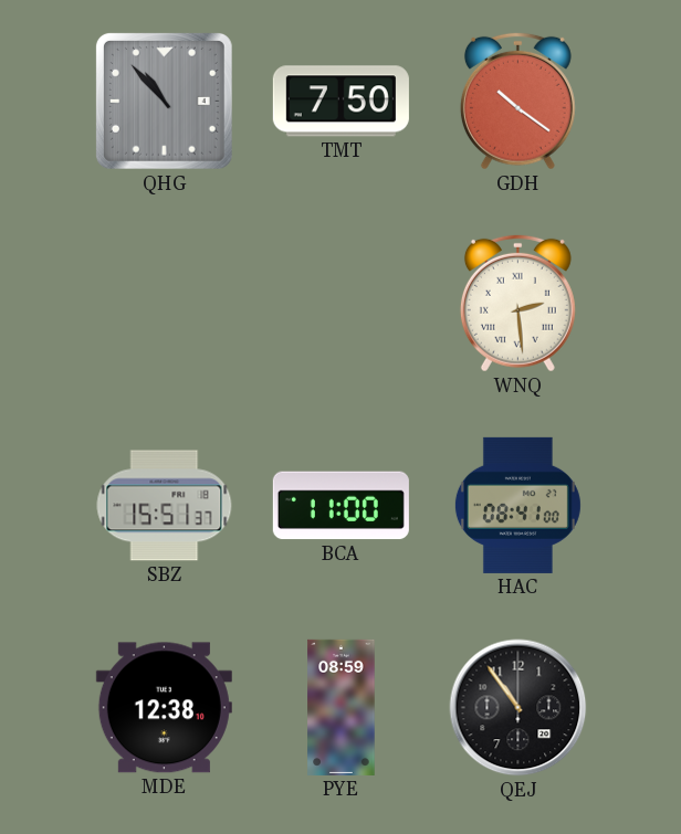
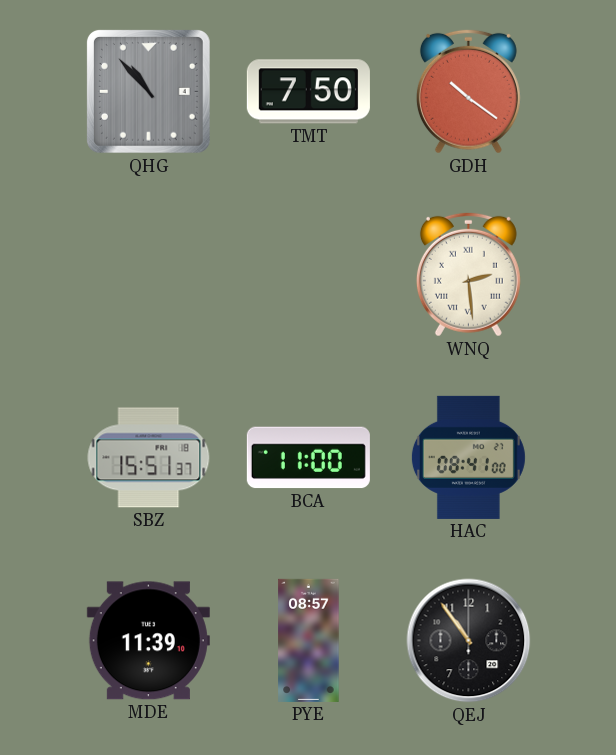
MDE: 12:38 -> 11:39
PYE: 08:59 -> 08:57
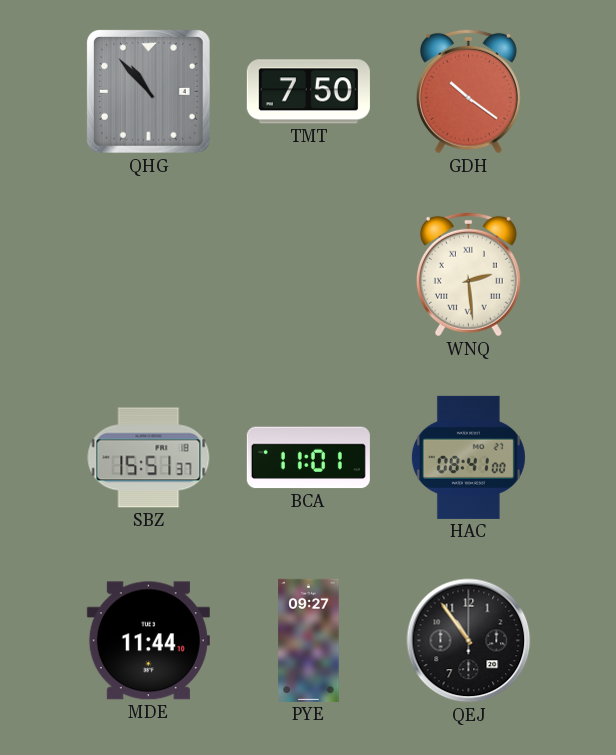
BCA: 11:00 -> 11:01
MDE: 11:39 -> 11:44
PYE: 08:57 -> 09:27
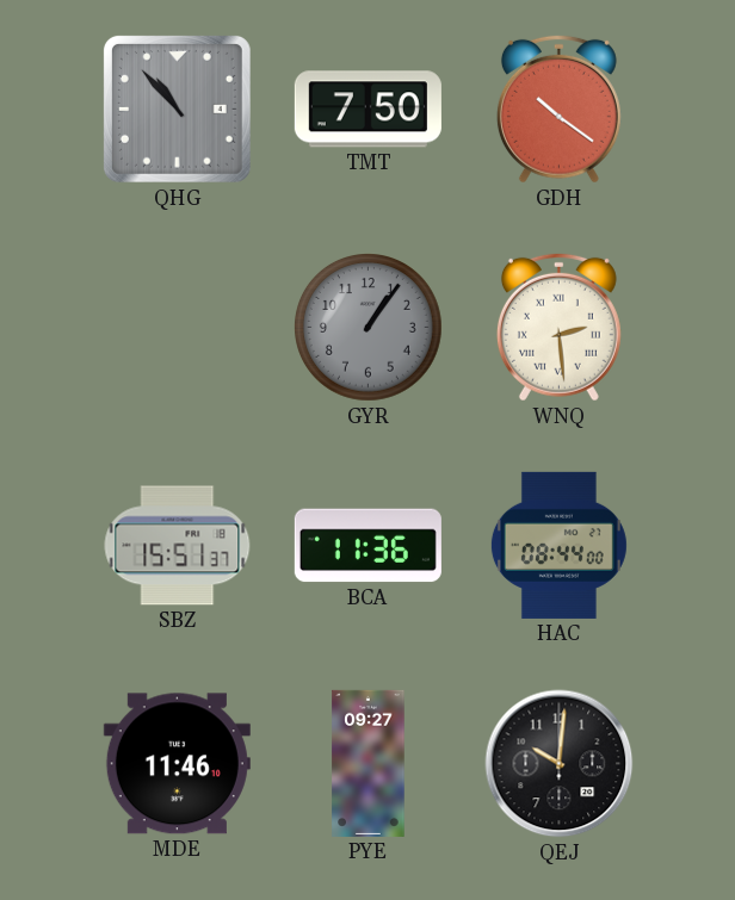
GYR: none -> 1:06
BCA: 11:01 -> 11:36
HAC: 08:41 -> 08:44
MDE: 11:44 -> 11:46
QEJ: 10:54 -> 10:01
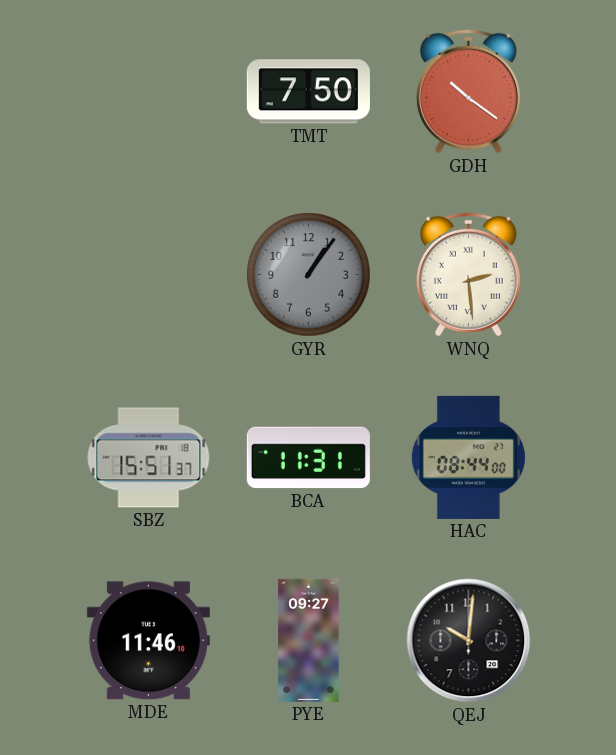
QHG: 10:53 -> none
BCA: 11:36 -> 11:31
